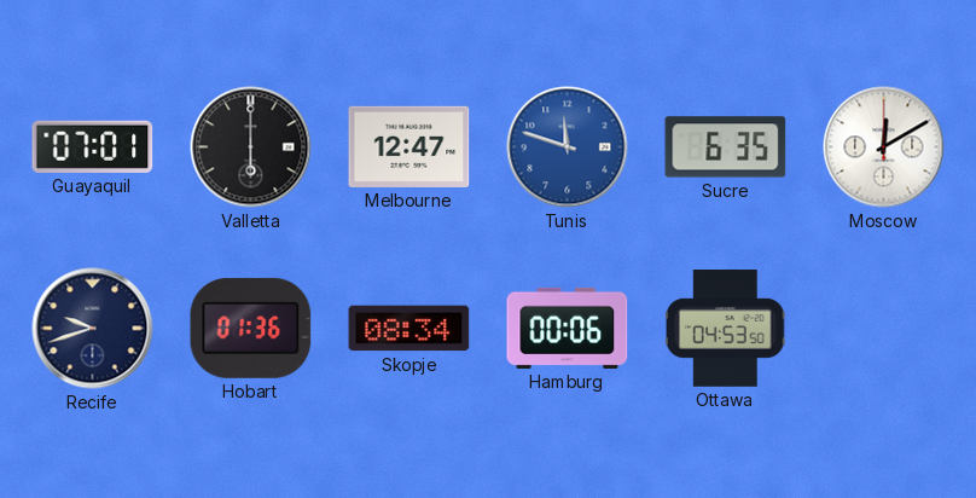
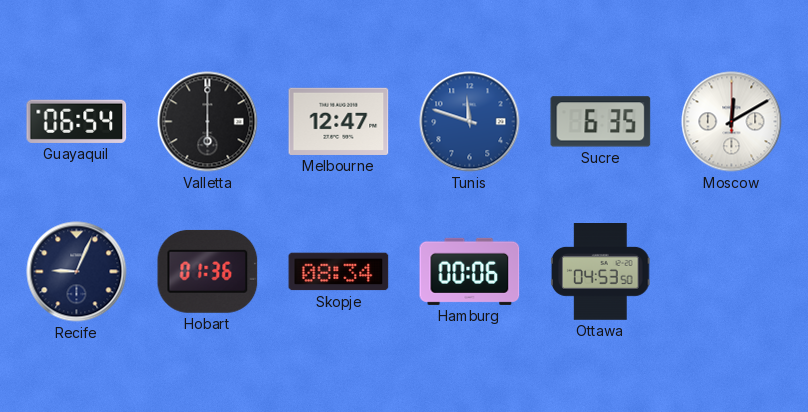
Guayaquil: 07:01 -> 06:54
Recife: 9:42 -> 9:04
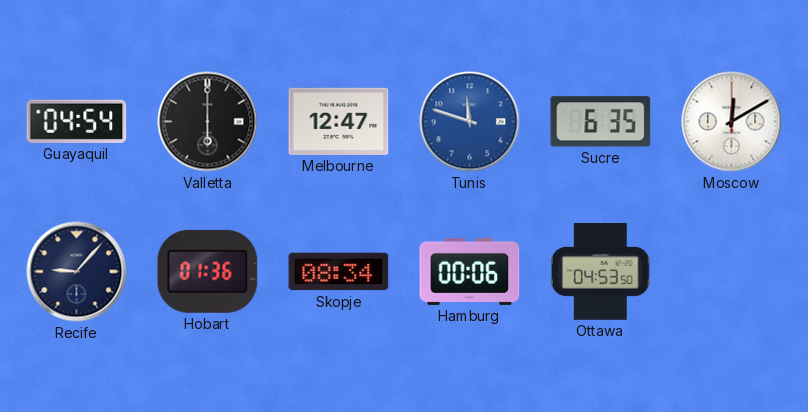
Guayaquil: 06:54 -> 04:54
Recife: 9:04 -> 9:07
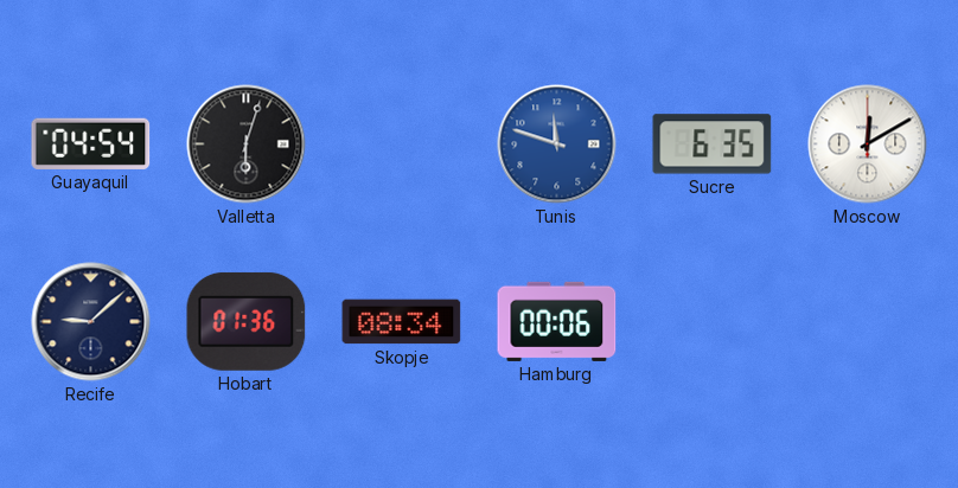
Valletta: 6:00 -> 6:03
Melbourne: 12:47 -> none
Recife: 9:07 -> 9:08
Ottawa: 04:53 -> none
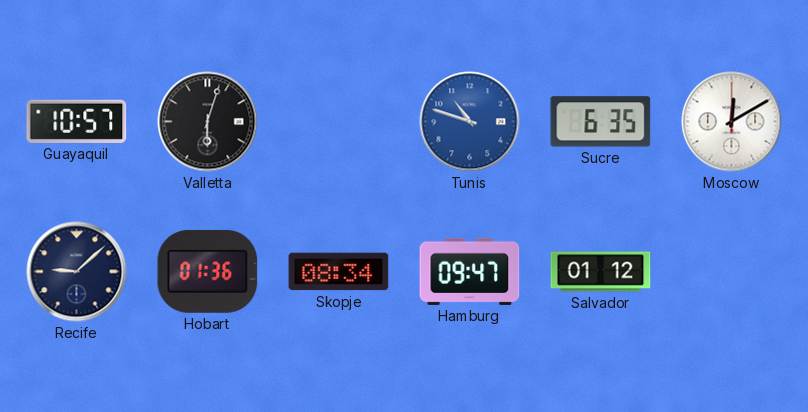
Guayaquil: 04:54 -> 10:57
Tunis: 11:48 -> 10:48
Hamburg: 00:06 -> 09:47
Salvador: none -> 01:12
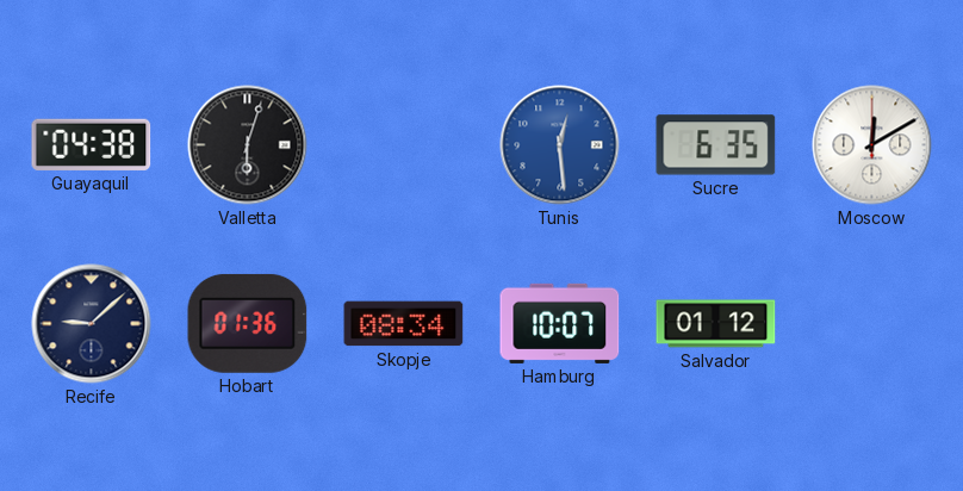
Guayaquil: 10:57 -> 04:38
Tunis: 10:48 -> 12:29
Hamburg: 09:47 -> 10:07
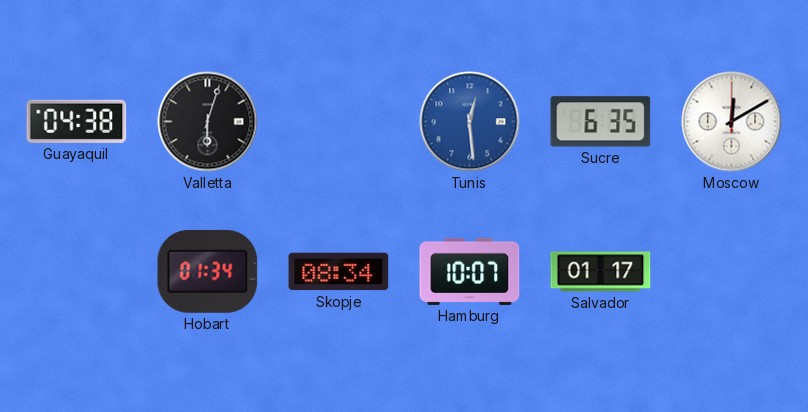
Recife: 9:08 -> none
Hobart: 01:36 -> 01:34
Salvador: 01:12 -> 01:17
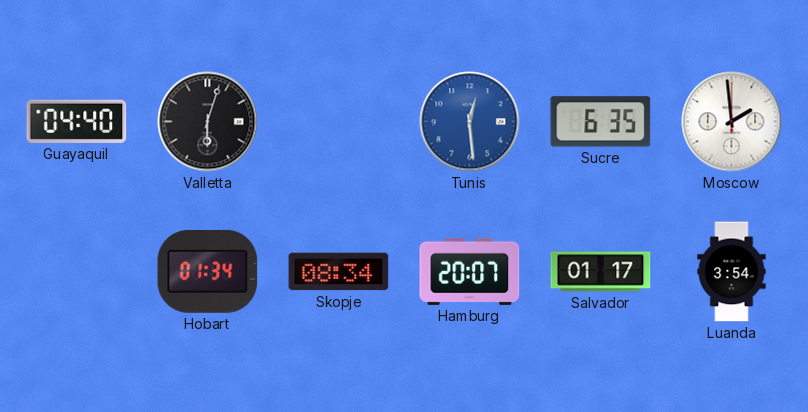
Guayaquil: 04:38 -> 04:40
Moscow: 12:10 -> 1:59
Hamburg: 10:07 -> 20:07
Luanda: none -> 3:54
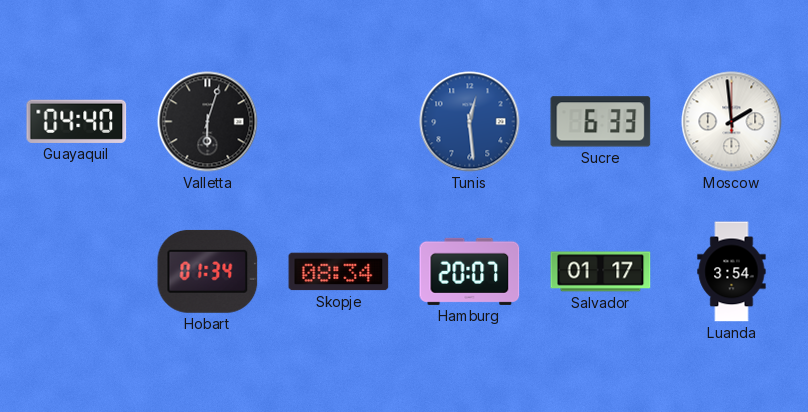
Sucre: 6:35 -> 6:33
